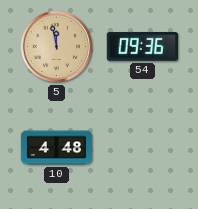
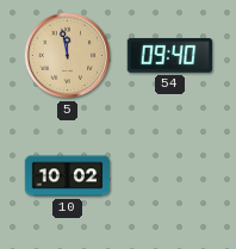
54: 09:36 -> 09:40
10: 4:48 -> 10:02
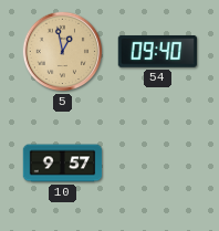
5: 11:58 -> 12:58
10: 10:02 -> 9:57
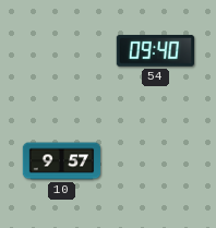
5: 12:58 -> none
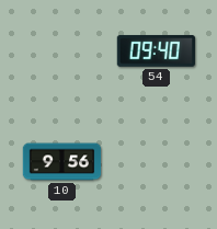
10: 9:57 -> 9:56
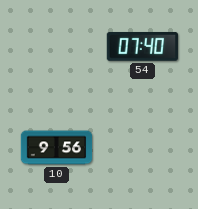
54: 09:40 -> 07:40
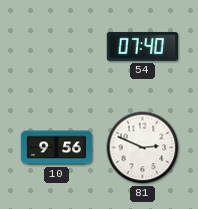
81: none -> 2:49
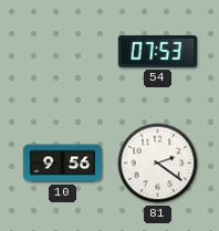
54: 07:40 -> 07:53
81: 2:49 -> 2:21
